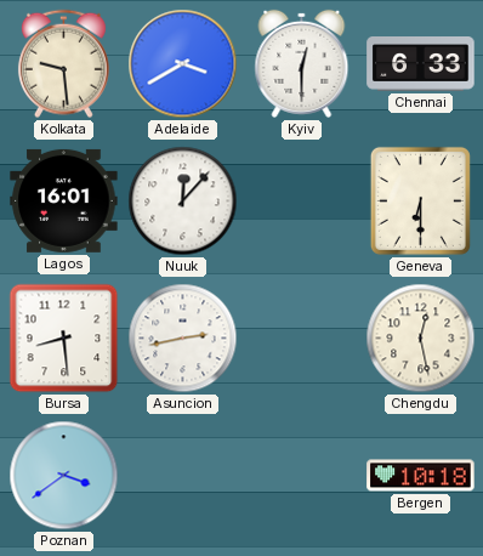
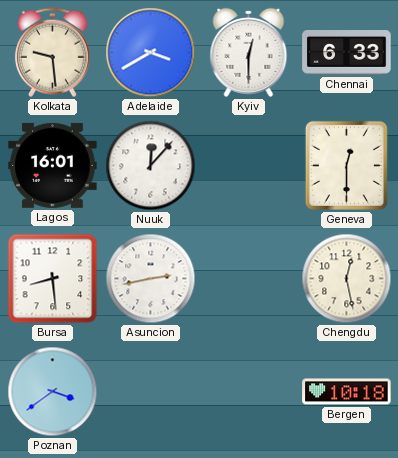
Geneva: 6:30 -> 12:30
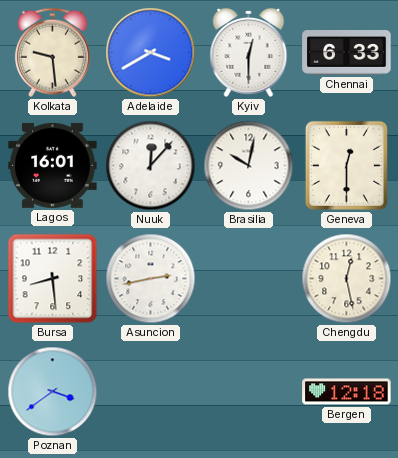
Brasilia: none -> 10:02
Bergen: 10:18 -> 12:18
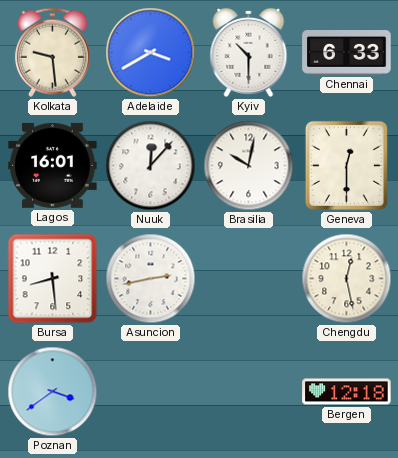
Kyiv: 12:30 -> 10:30
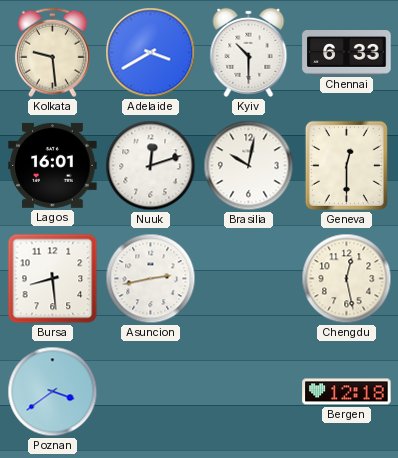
Nuuk: 12:07 -> 12:12
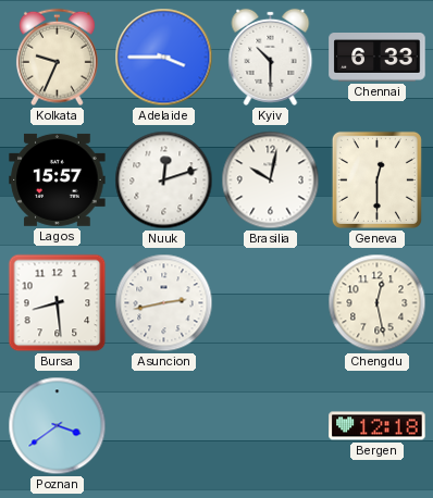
Kolkata: 9:29 -> 9:34
Adelaide: 3:40 -> 3:45
Lagos: 16:01 -> 15:57
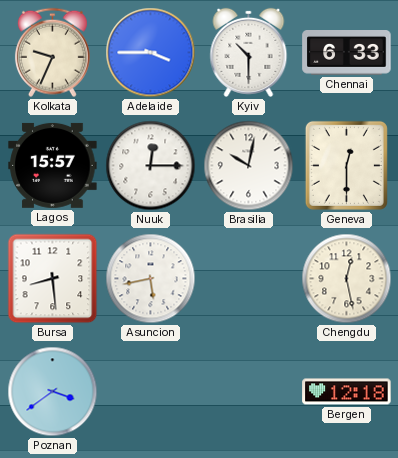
Nuuk: 12:12 -> 12:15
Asuncion: 2:43 -> 5:43
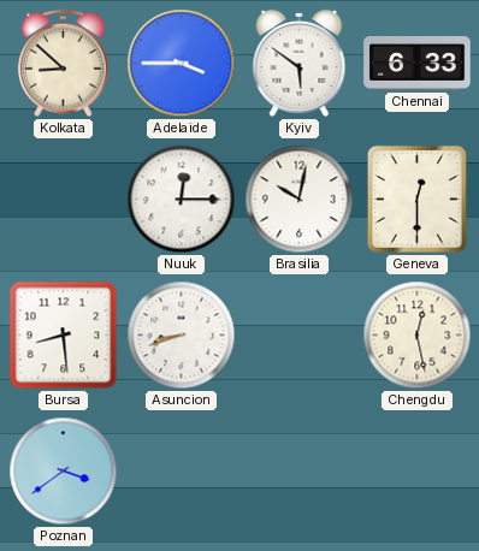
Kolkata: 9:34 -> 8:52
Kyiv: 10:30 -> 5:51
Lagos: 15:57 -> none
Asuncion: 5:43 -> 8:42
Bergen: 12:18 -> none
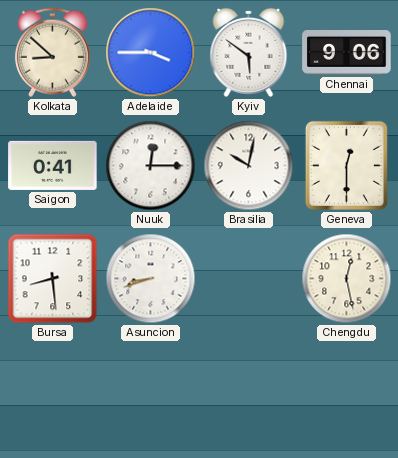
Chennai: 6:33 -> 9:06
Saigon: none -> 0:41
Poznan: 3:39 -> none
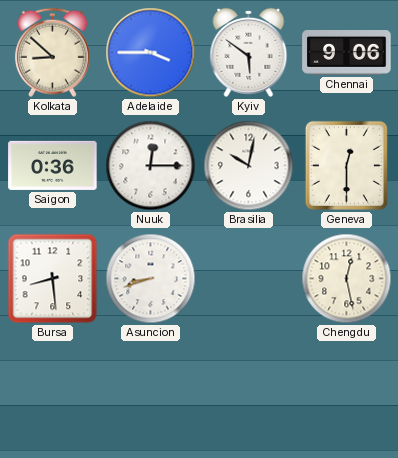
Saigon: 0:41 -> 0:36
